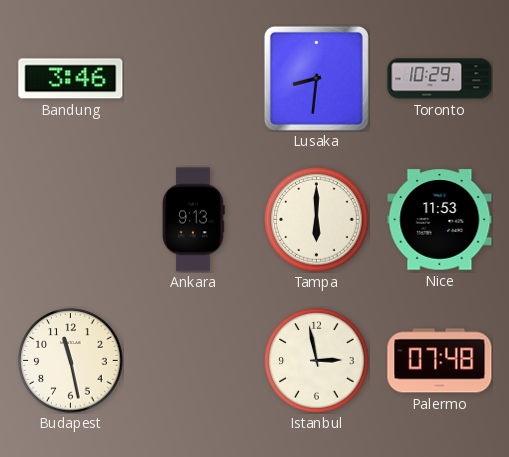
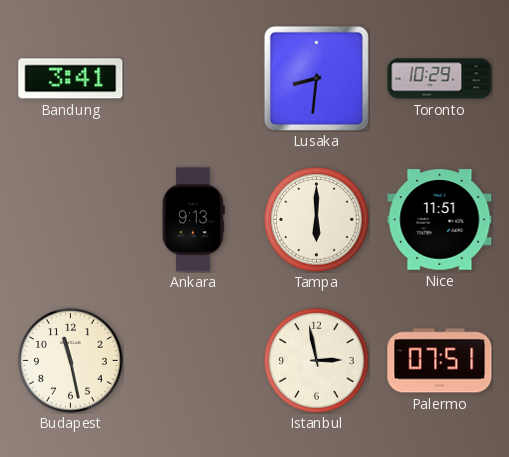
Bandung: 3:46 -> 3:41
Nice: 11:53 -> 11:51
Palermo: 07:48 -> 07:51
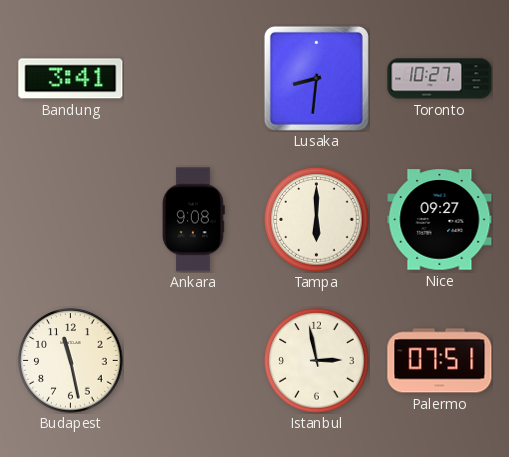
Toronto: 10:29 -> 10:27
Ankara: 9:13 -> 9:08
Nice: 11:51 -> 09:27
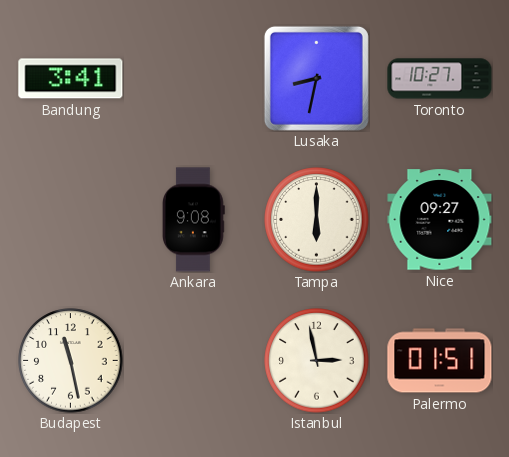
Lusaka: 8:31 -> 8:32
Palermo: 07:51 -> 01:51
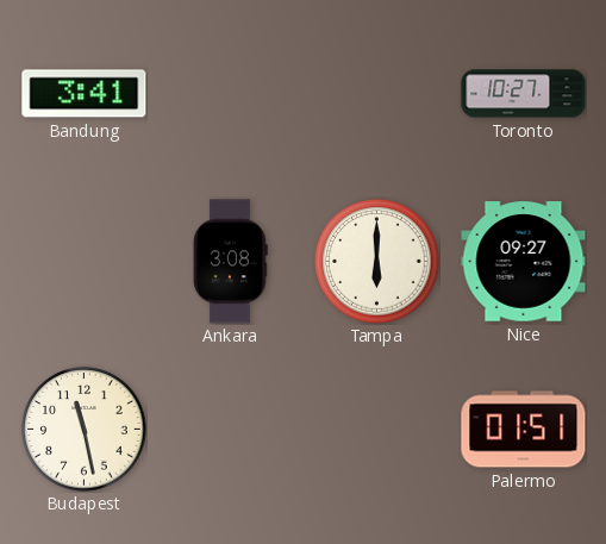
Lusaka: 8:32 -> none
Ankara: 9:08 -> 3:08
Istanbul: 2:58 -> none
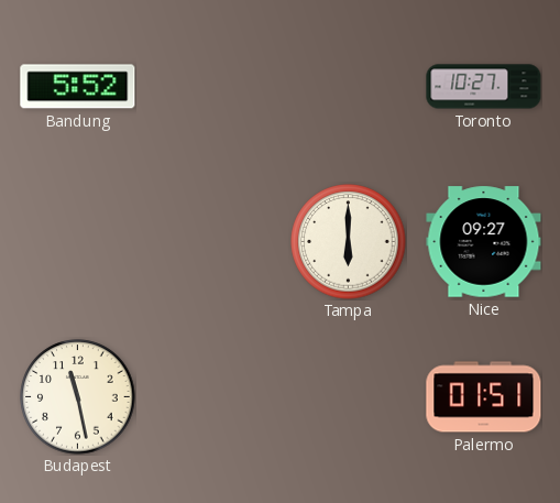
Bandung: 3:41 -> 5:52
Ankara: 3:08 -> none
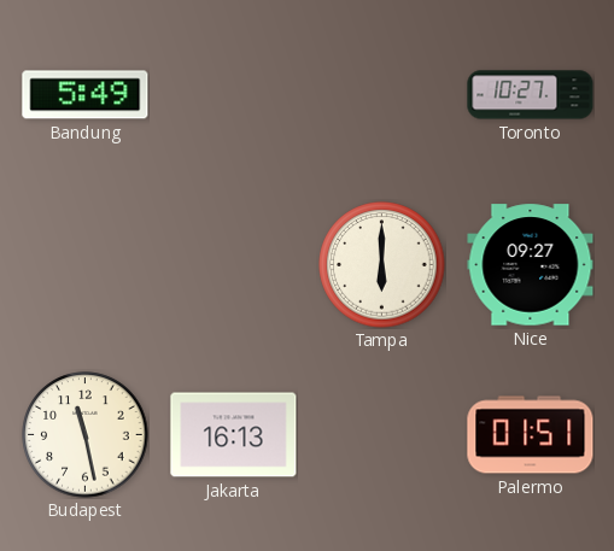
Bandung: 5:52 -> 5:49
Jakarta: none -> 16:13
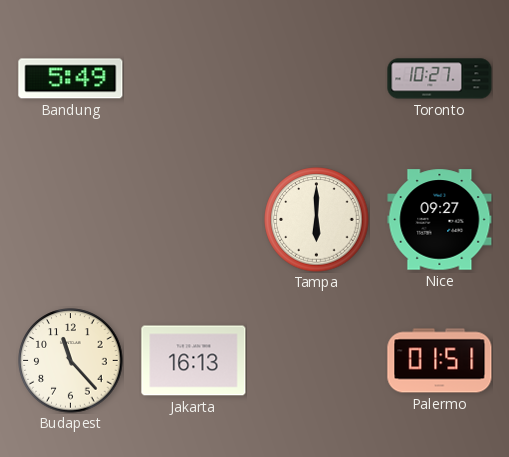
Budapest: 11:28 -> 11:23
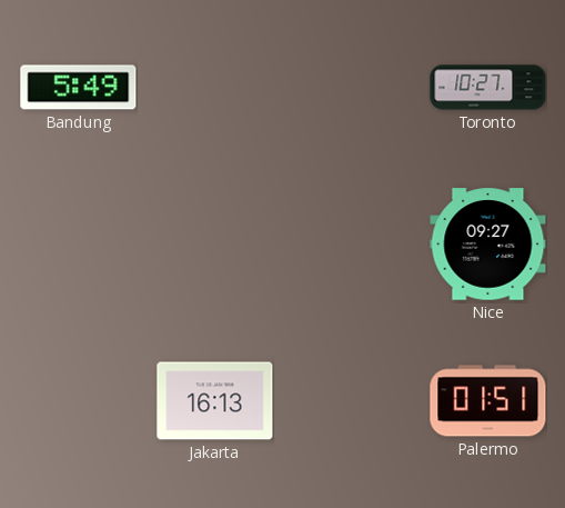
Tampa: 6:00 -> none
Budapest: 11:23 -> none
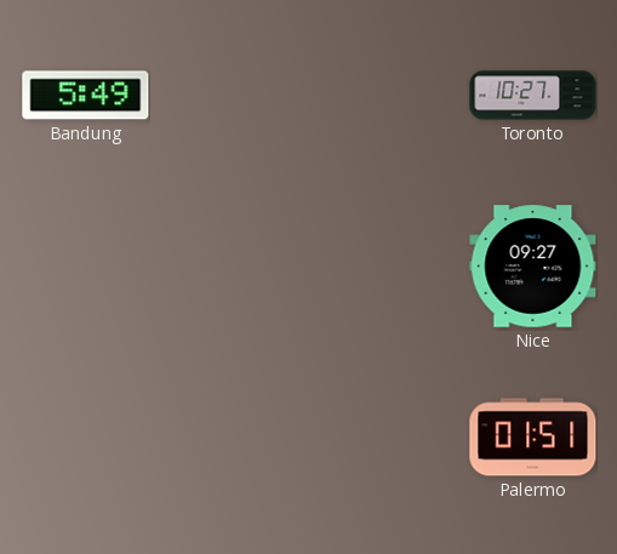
Jakarta: 16:13 -> none
